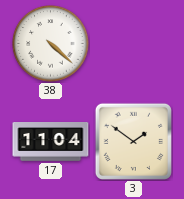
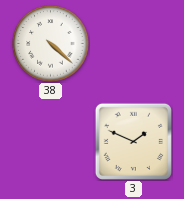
17: 11:04 -> none
3: 1:51 -> 1:49
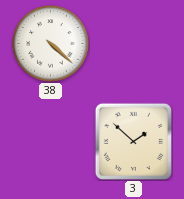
3: 1:49 -> 1:52
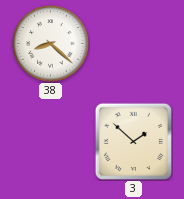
38: 4:22 -> 8:22
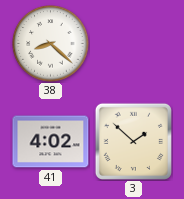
41: none -> 4:02
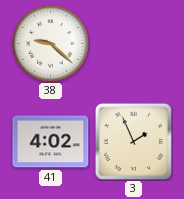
38: 8:22 -> 9:22
3: 1:52 -> 1:56
